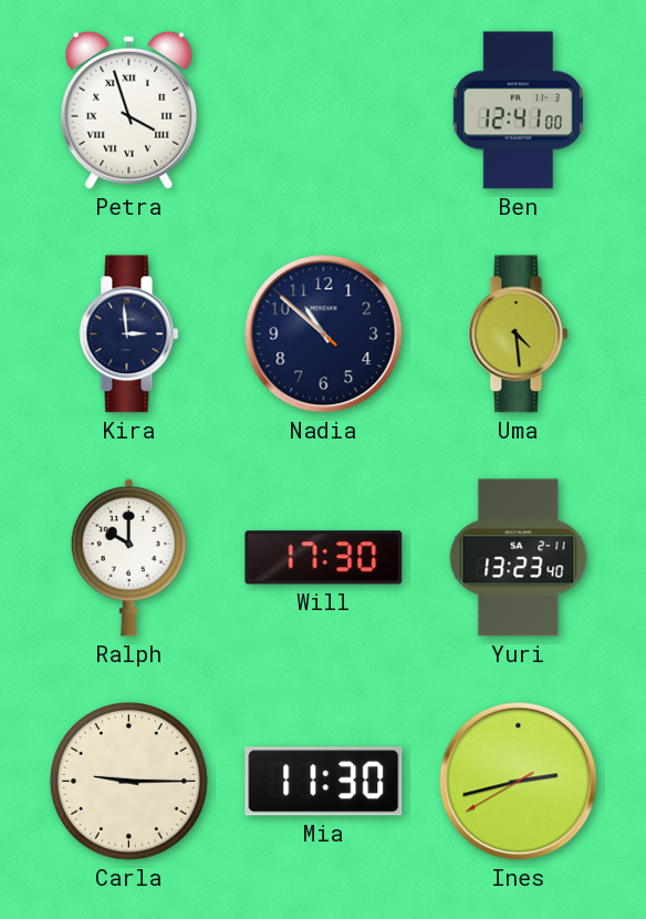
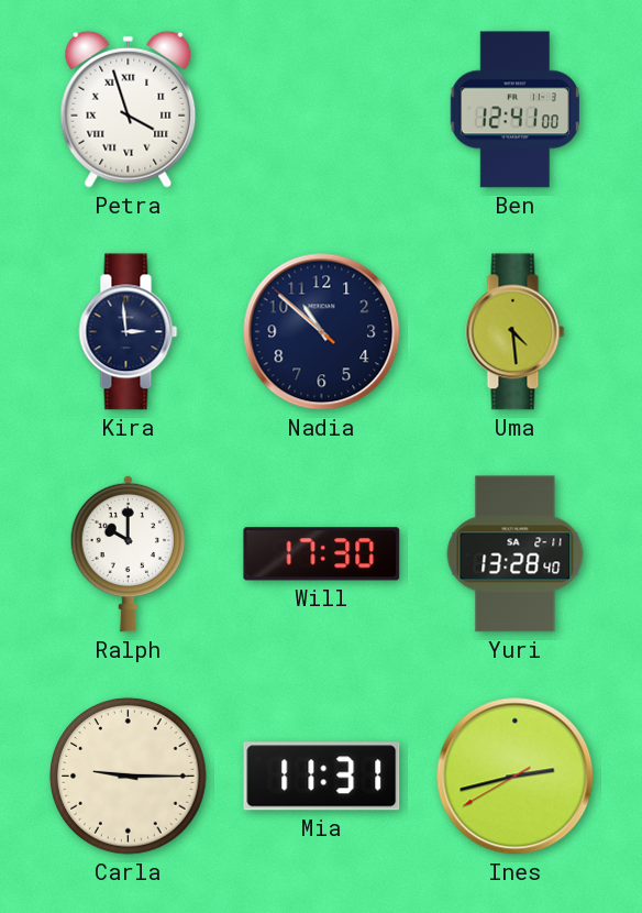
Yuri: 13:23 -> 13:28
Mia: 11:30 -> 11:31
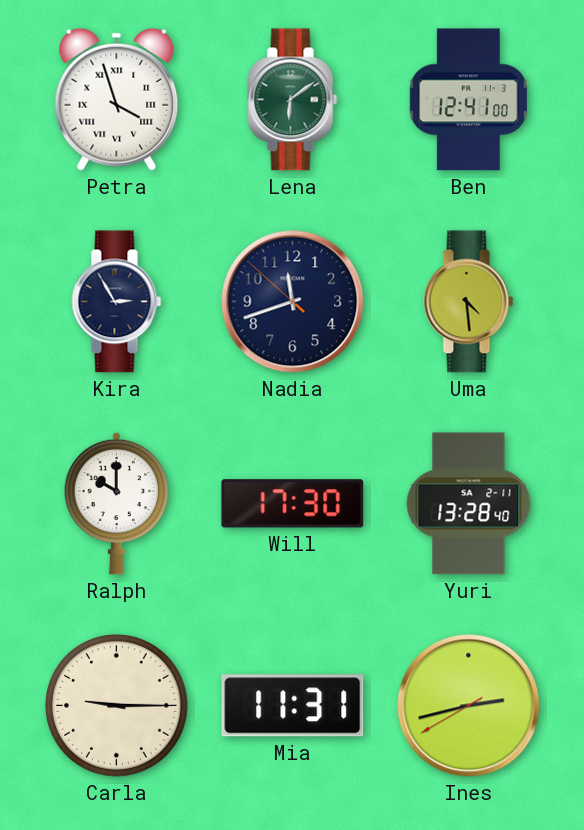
Lena: none -> 6:09
Kira: 2:59 -> 2:55
Nadia: 10:51 -> 11:41
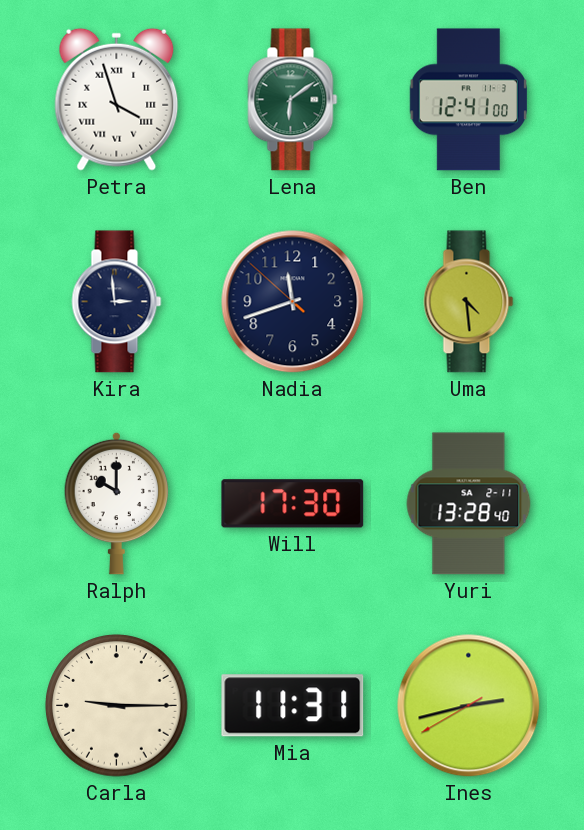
Kira: 2:55 -> 2:59
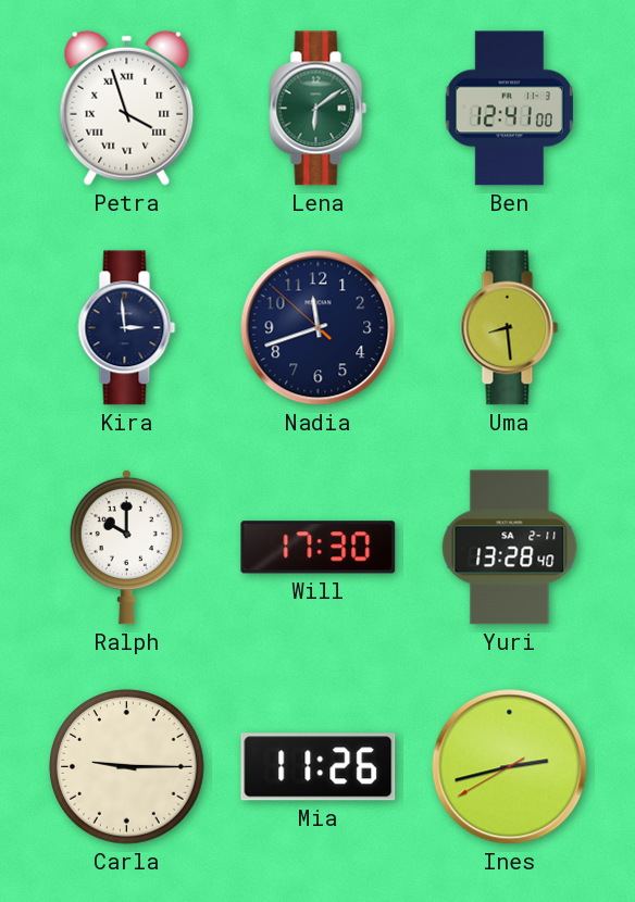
Uma: 4:29 -> 8:29
Mia: 11:31 -> 11:26
